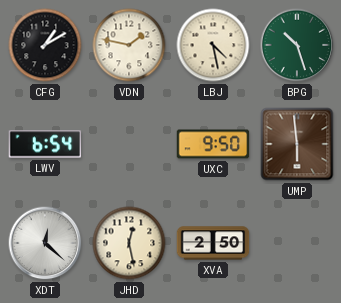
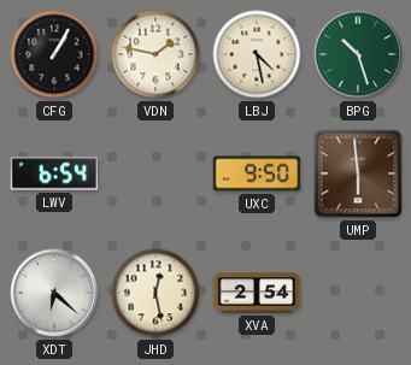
CFG: 1:10 -> 1:05
XDT: 12:22 -> 6:22
XVA: 2:50 -> 2:54
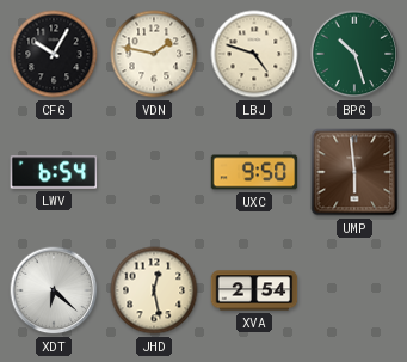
CFG: 1:05 -> 10:05
LBJ: 4:28 -> 4:48
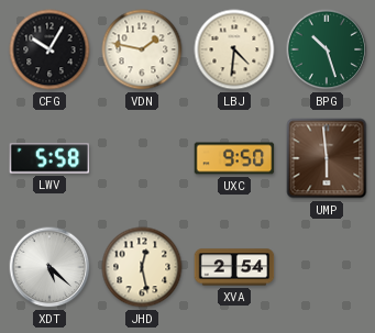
LBJ: 4:48 -> 4:31
LWV: 6:54 -> 5:58
XDT: 6:22 -> 5:22
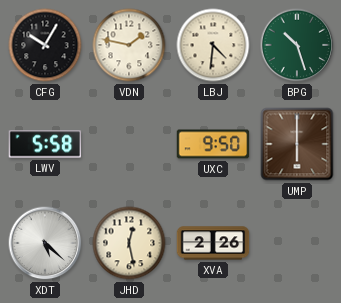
UMP: 5:59 -> 6:00
XVA: 2:54 -> 2:26
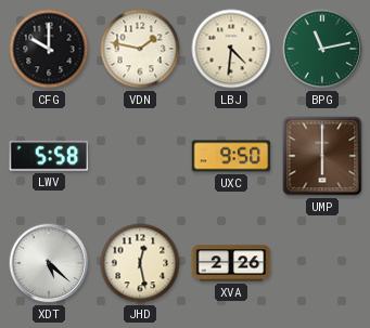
CFG: 10:05 -> 10:00
BPG: 10:27 -> 11:13
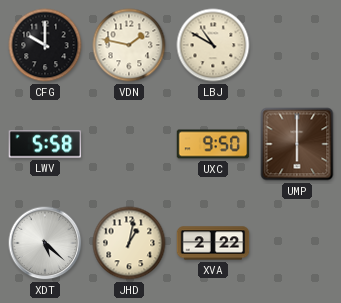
LBJ: 4:31 -> 10:50
BPG: 11:13 -> none
JHD: 12:28 -> 1:02
XVA: 2:26 -> 2:22
